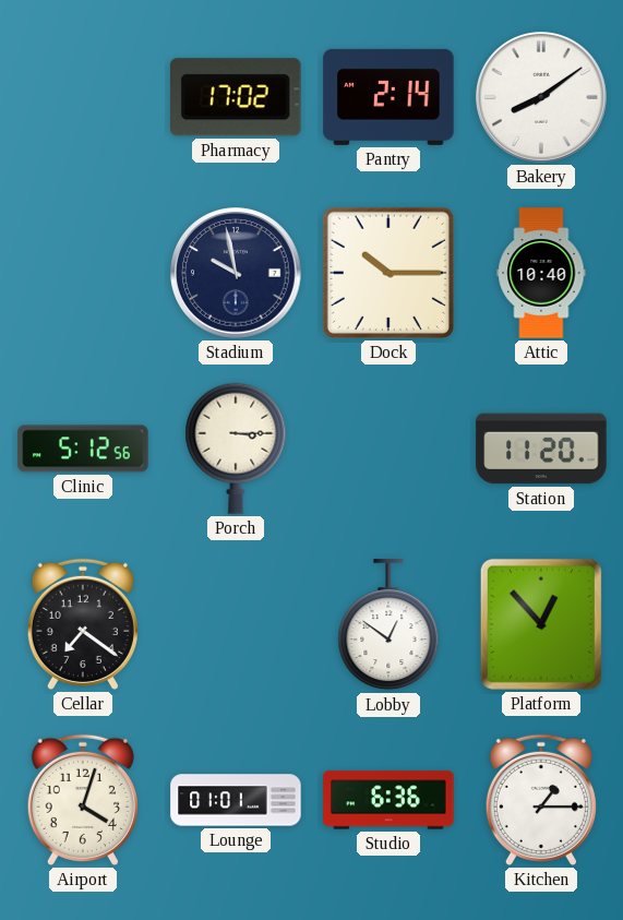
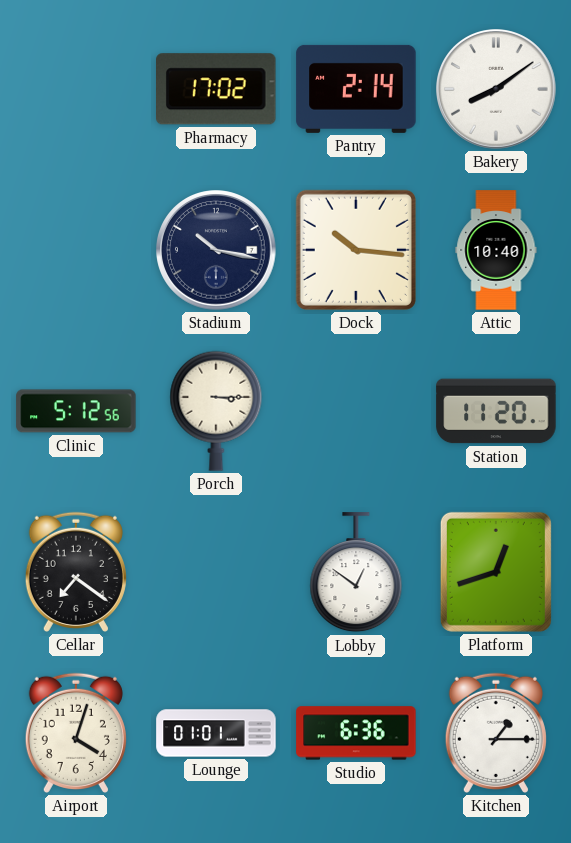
Stadium: 9:58 -> 10:17
Dock: 10:15 -> 10:16
Platform: 12:53 -> 12:42
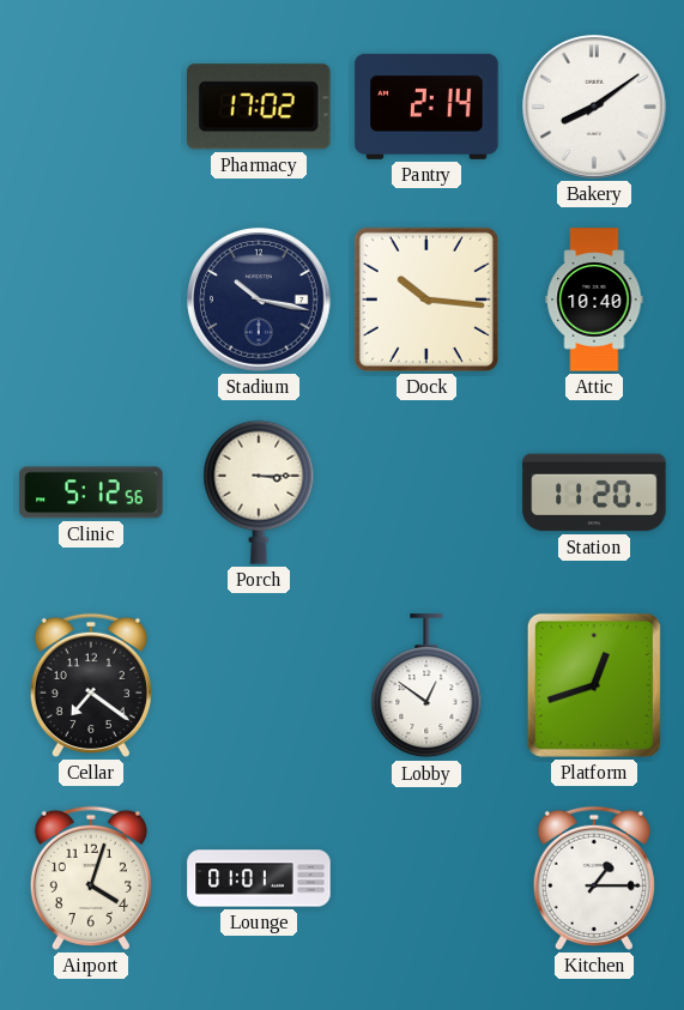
Studio: 6:36 -> none
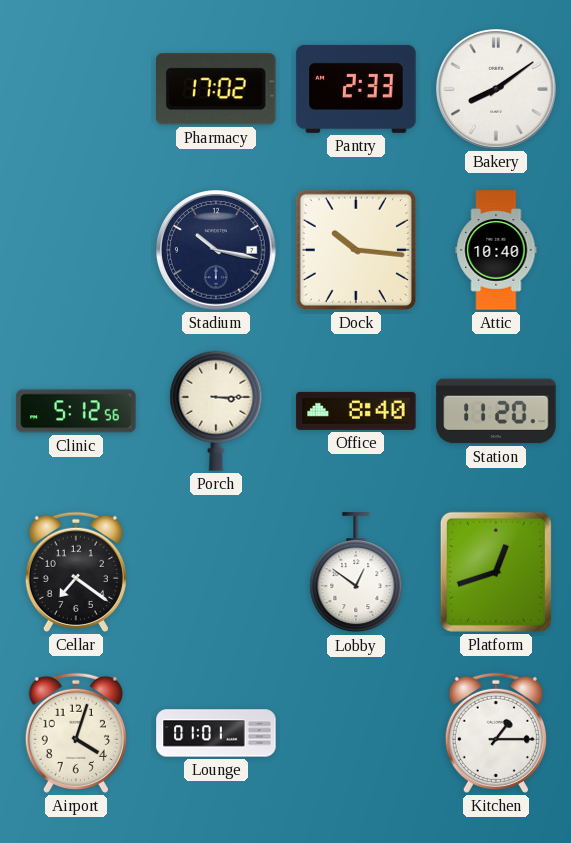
Pantry: 2:14 -> 2:33
Office: none -> 8:40
